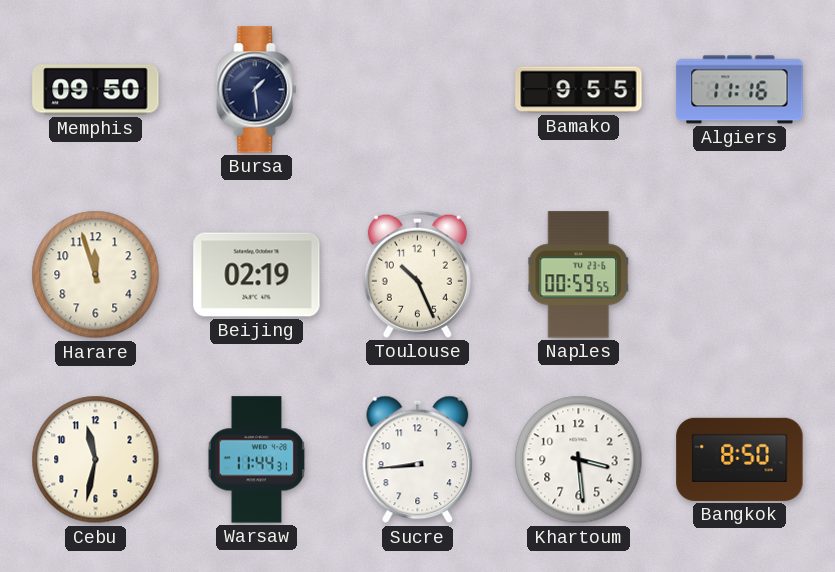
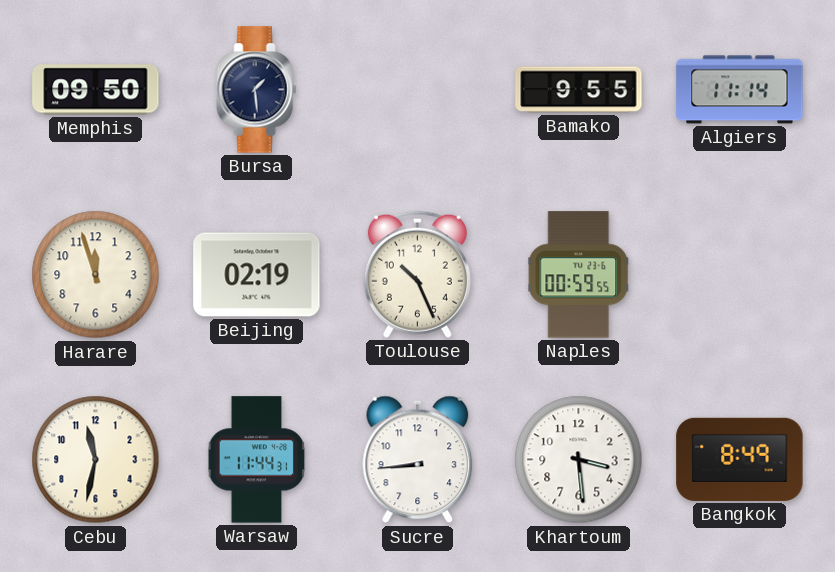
Algiers: 11:16 -> 11:14
Bangkok: 8:50 -> 8:49
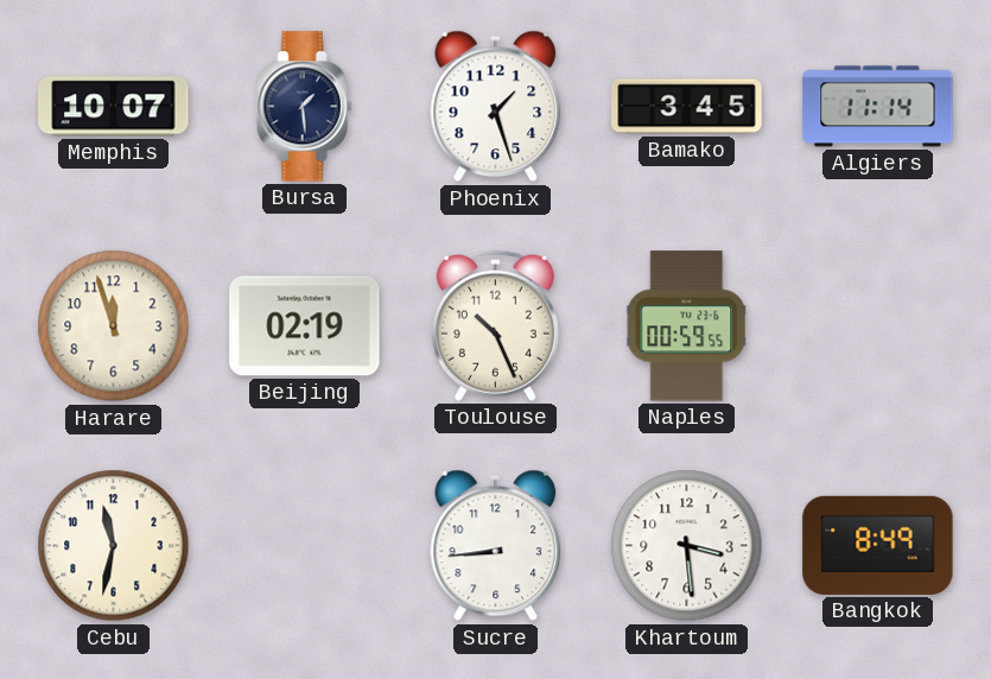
Memphis: 09:50 -> 10:07
Phoenix: none -> 1:27
Bamako: 9:55 -> 3:45
Warsaw: 11:44 -> none
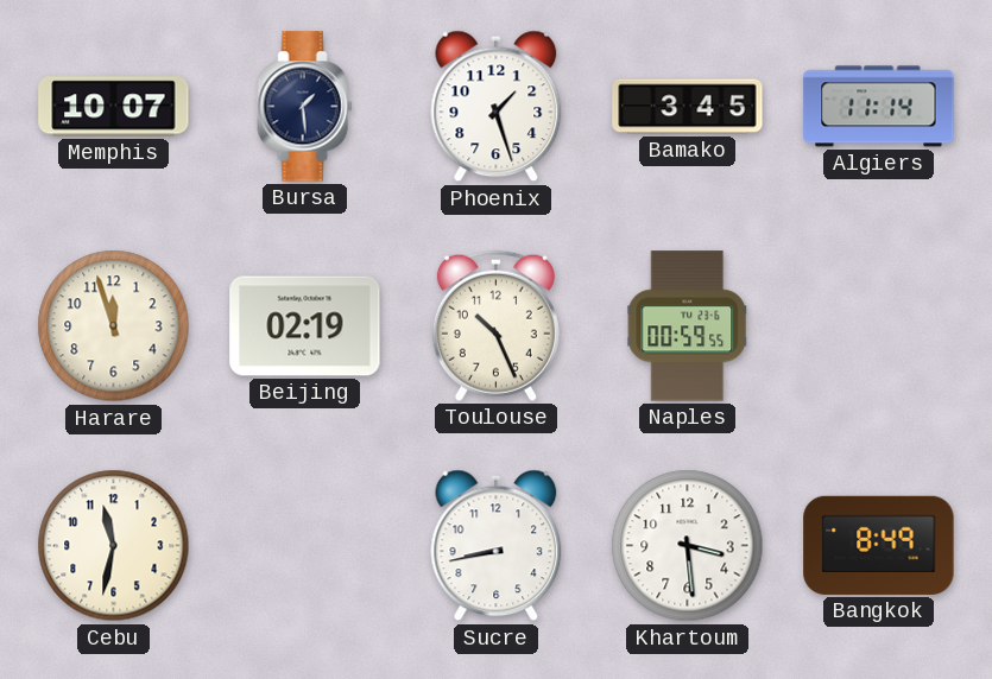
Sucre: 8:44 -> 8:43
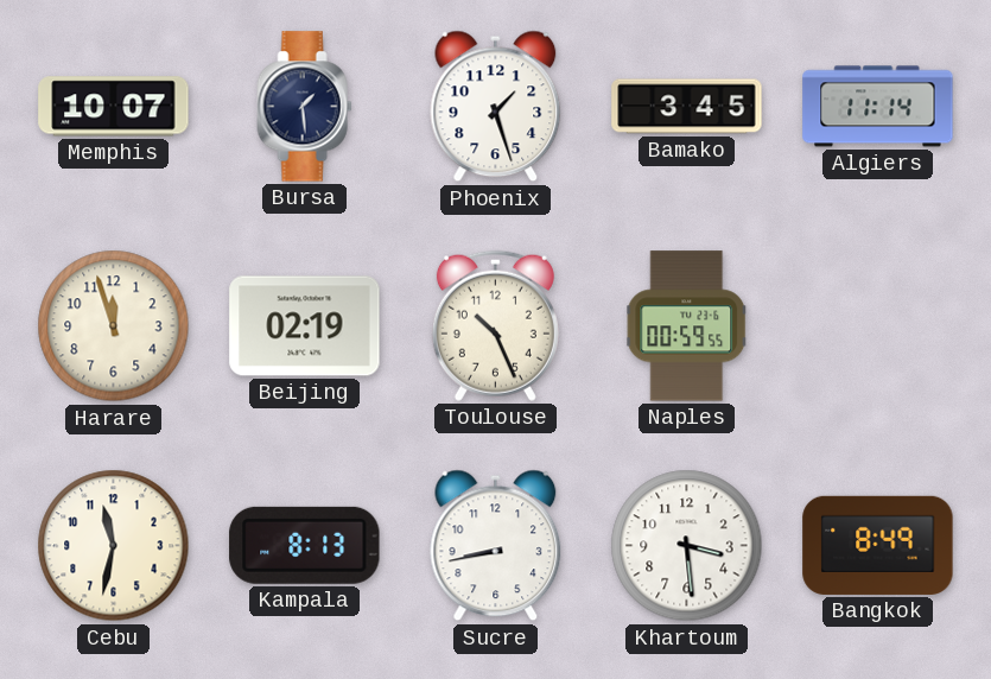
Kampala: none -> 8:13
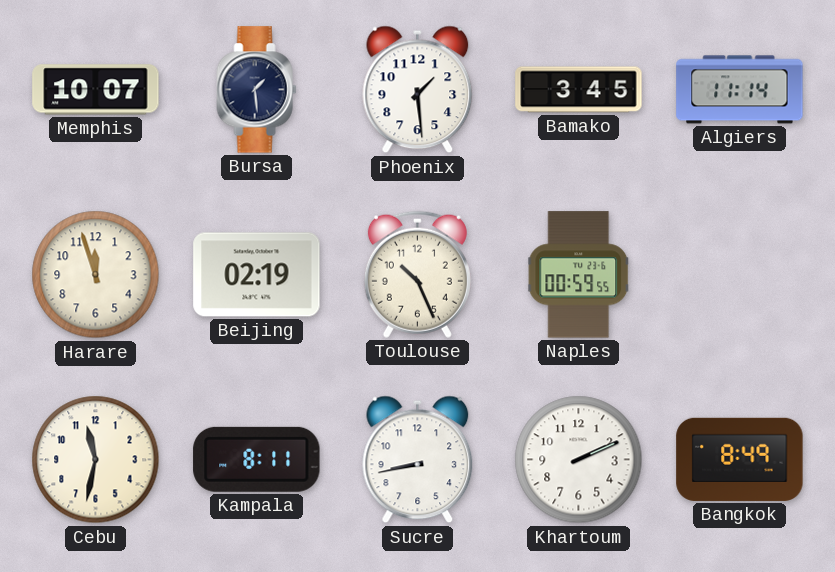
Phoenix: 1:27 -> 1:29
Kampala: 8:13 -> 8:11
Khartoum: 3:29 -> 2:11
